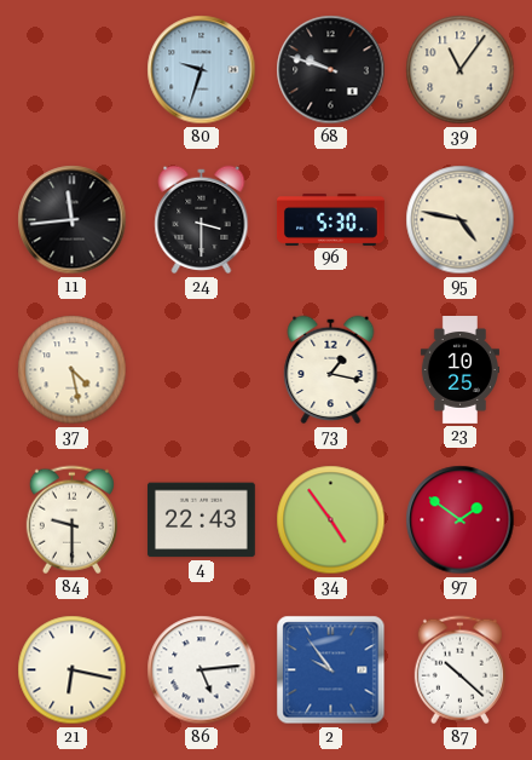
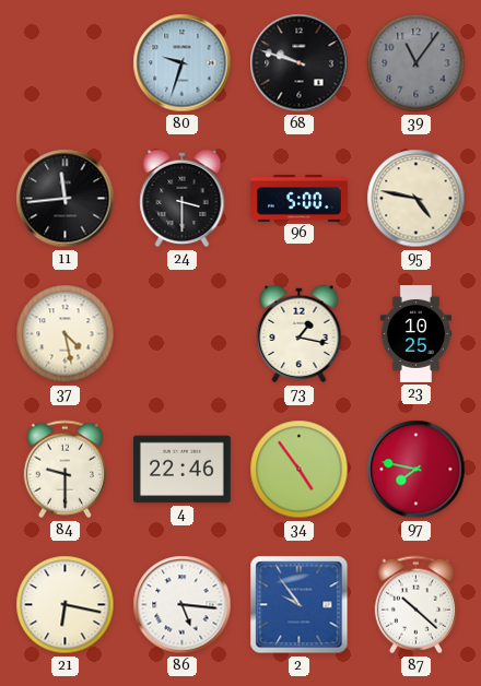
39 dial: cream -> grey
96: 5:30 -> 5:00
4: 22:43 -> 22:46
97: 1:51 -> 7:47
86: 5:14 -> 5:16
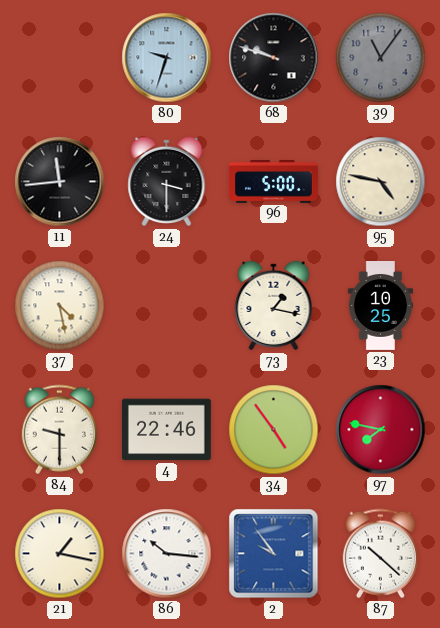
21: 6:17 -> 1:17
86: 5:16 -> 10:16
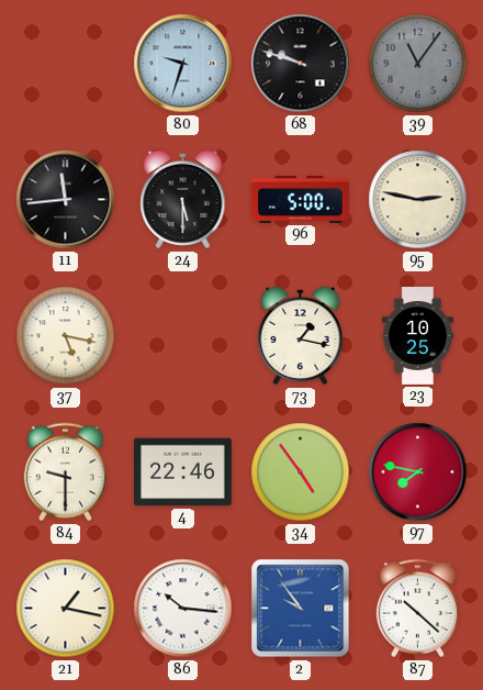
24: 3:30 -> 5:30
95: 4:47 -> 2:47
37: 4:28 -> 5:17
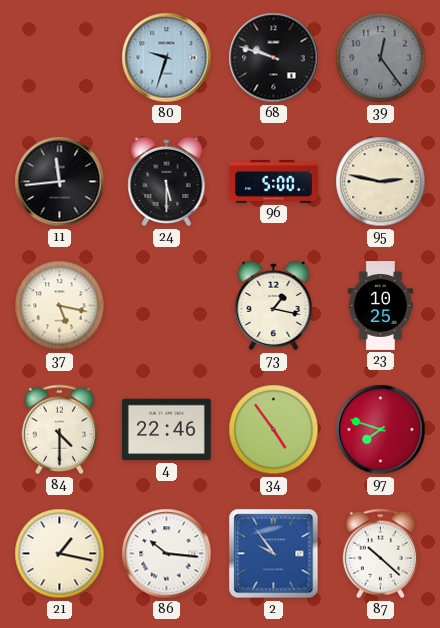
39: 11:06 -> 12:24
84: 9:30 -> 4:30
97: 7:47 -> 7:48
